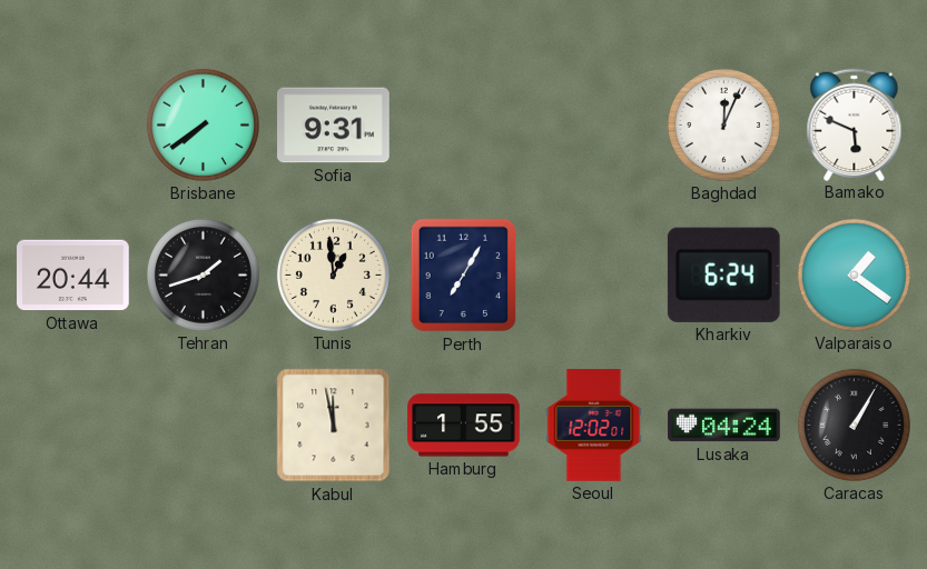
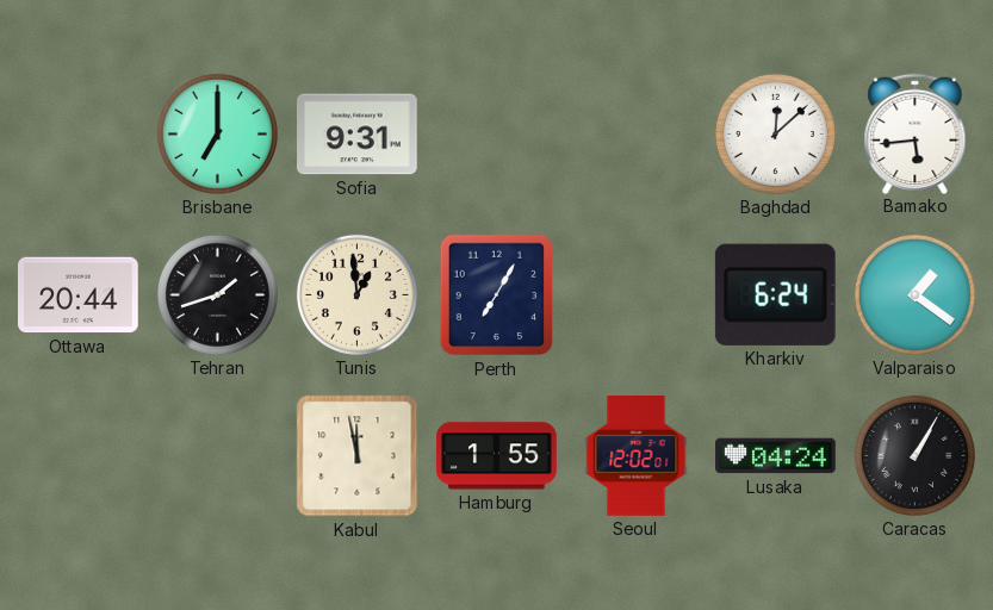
Brisbane: 7:39 -> 7:00
Baghdad: 12:04 -> 12:08
Bamako: 5:49 -> 5:44
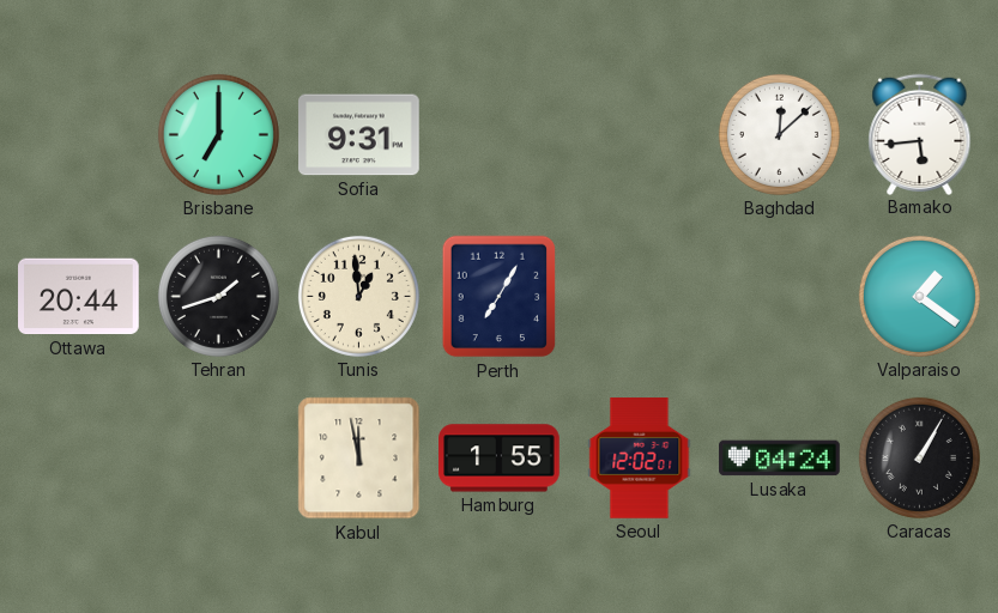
Kharkiv: 6:24 -> none
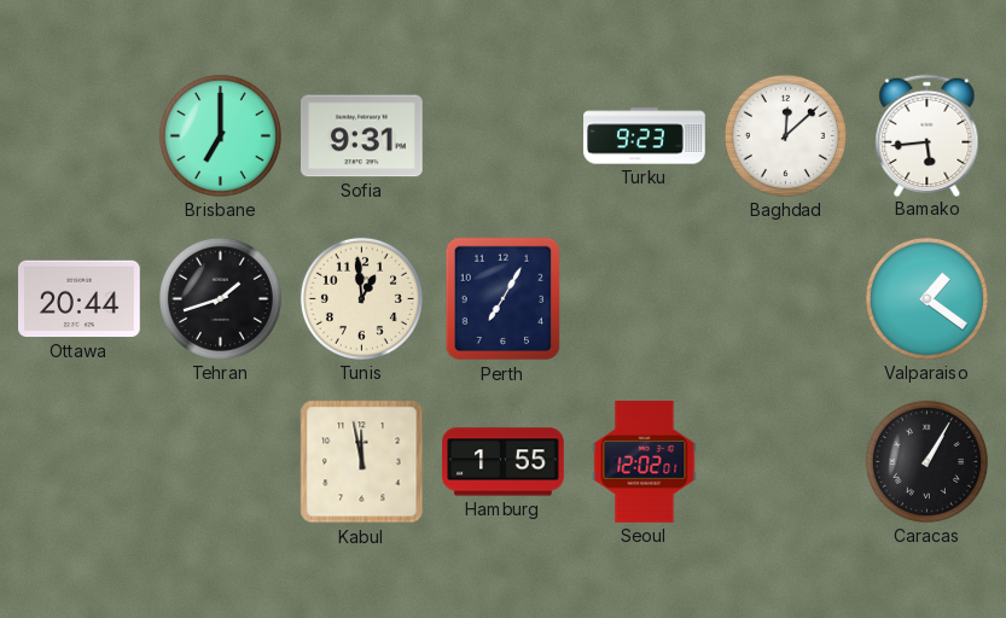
Turku: none -> 9:23
Lusaka: 04:24 -> none
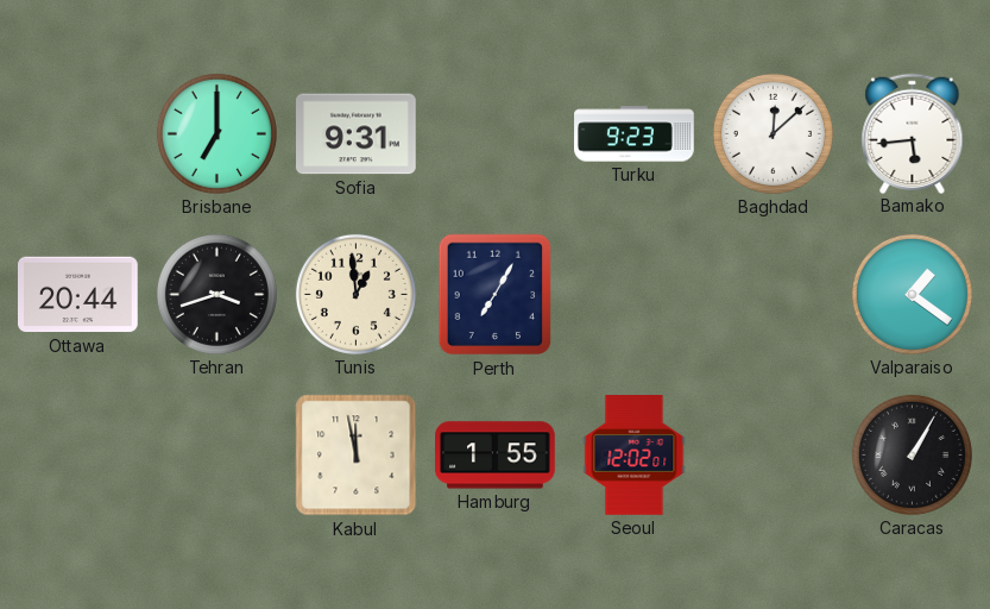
Tehran: 1:42 -> 3:42
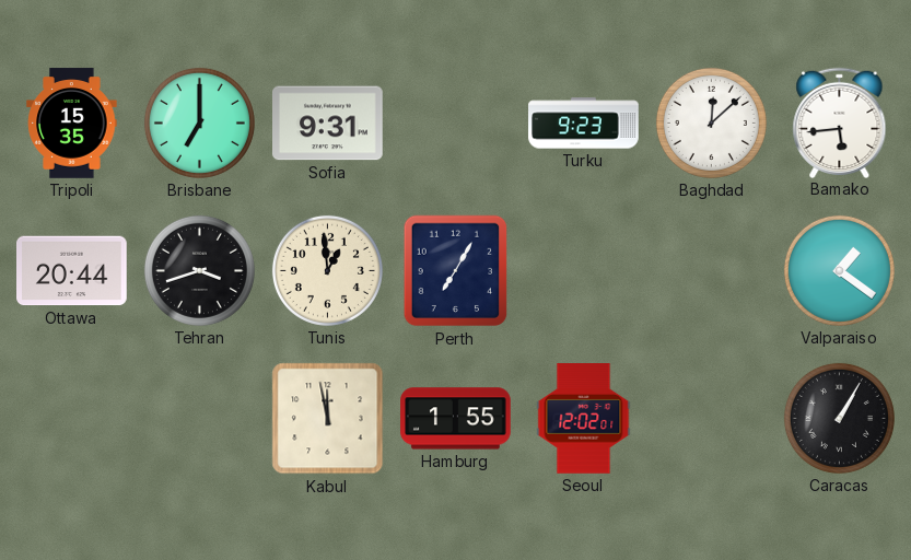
Tripoli: none -> 15:35
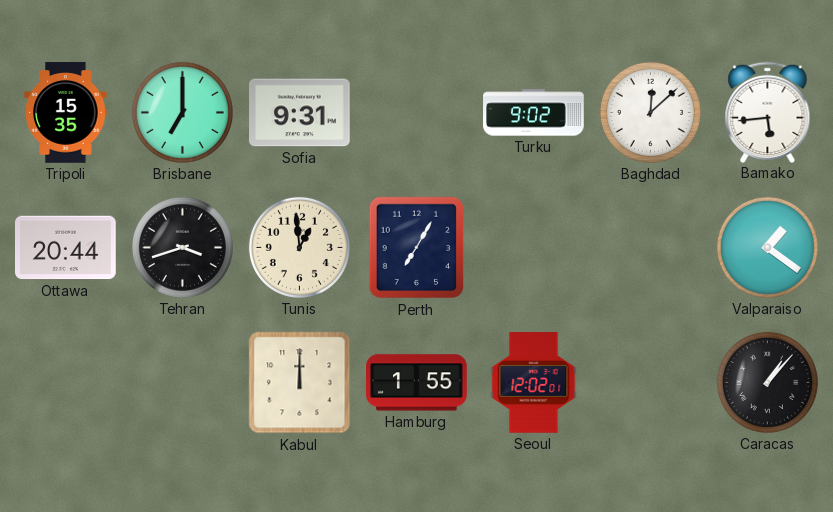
Turku: 9:23 -> 9:02
Kabul: 11:58 -> 12:00
Caracas: 1:05 -> 1:07
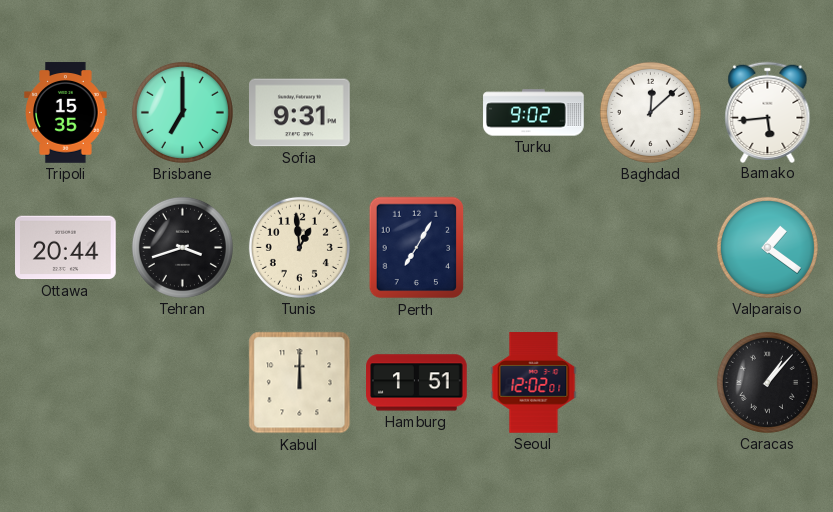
Hamburg: 1:55 -> 1:51
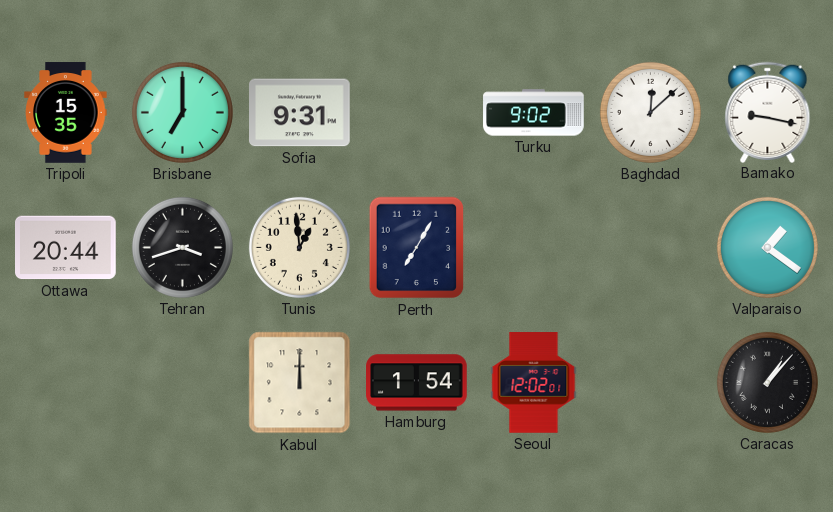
Bamako: 5:44 -> 9:17
Hamburg: 1:51 -> 1:54
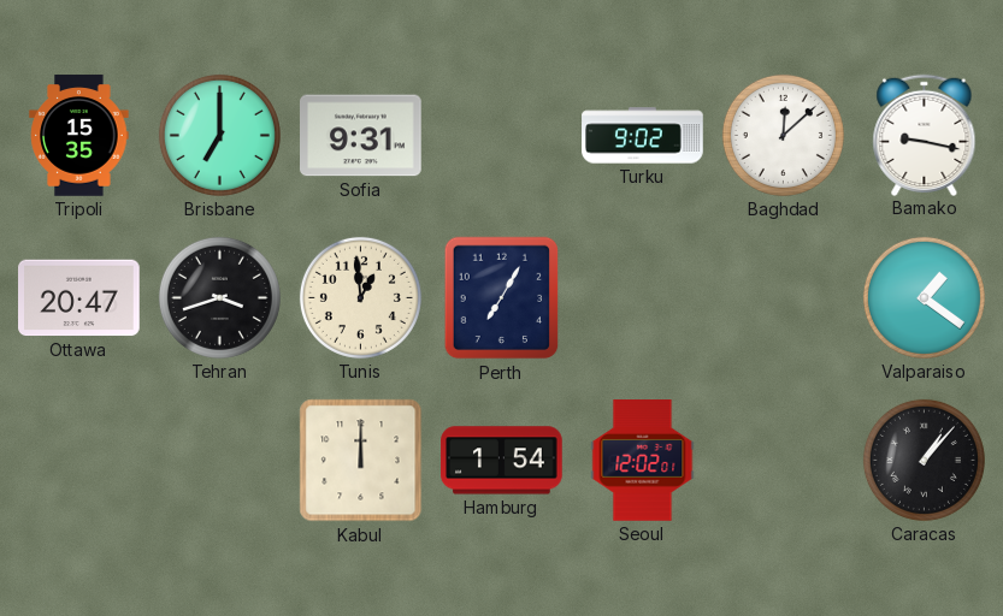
Ottawa: 20:44 -> 20:47
